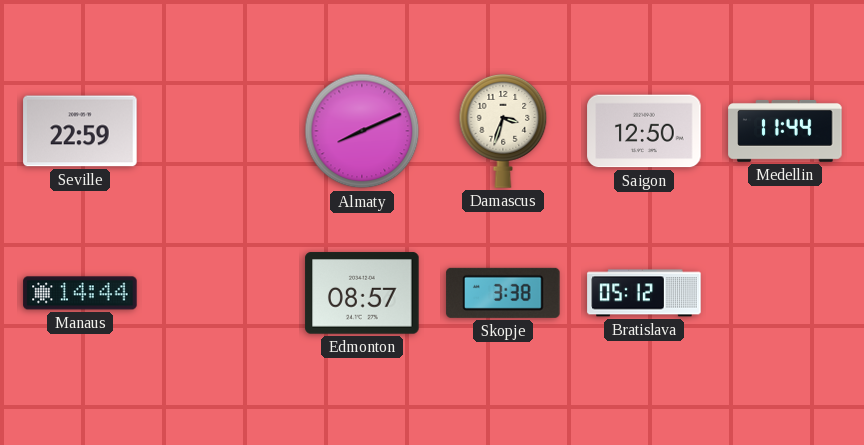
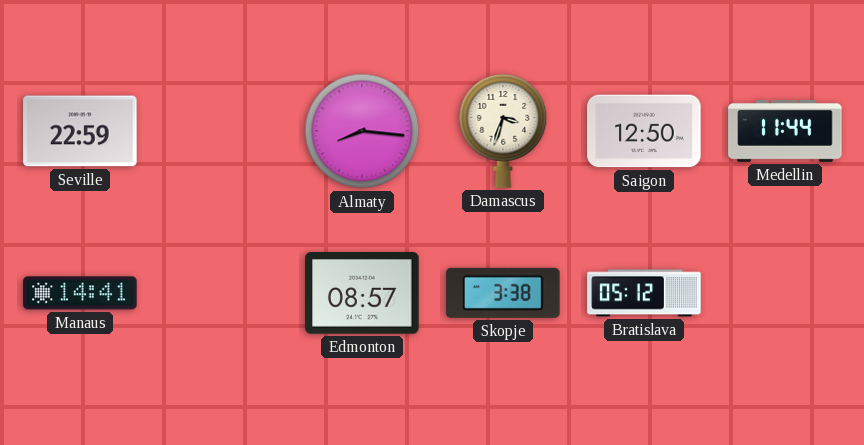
Almaty: 8:11 -> 8:16
Manaus: 14:44 -> 14:41
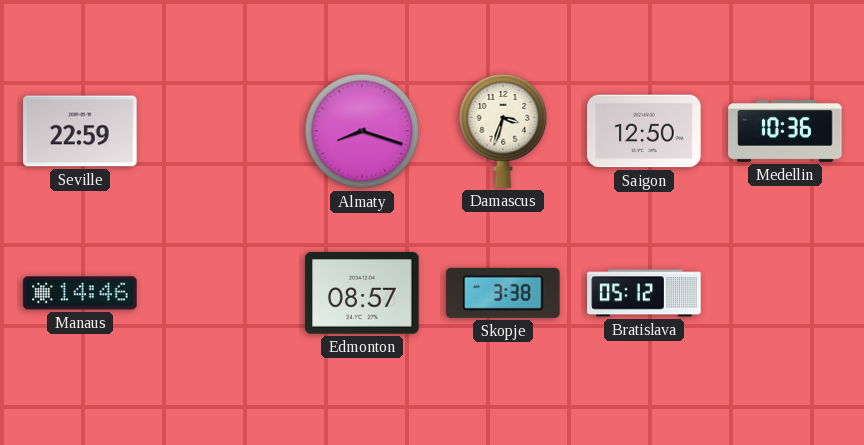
Almaty: 8:16 -> 8:18
Medellin: 11:44 -> 10:36
Manaus: 14:41 -> 14:46
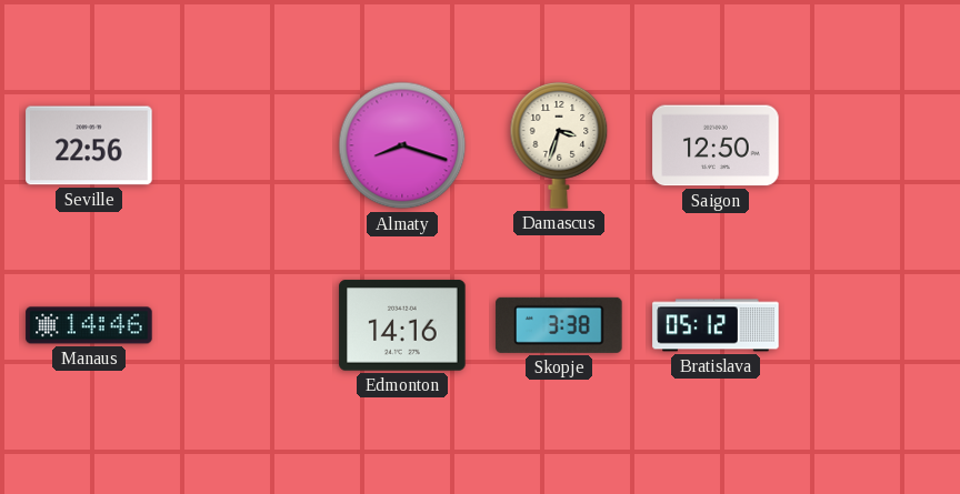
Seville: 22:59 -> 22:56
Medellin: 10:36 -> none
Edmonton: 08:57 -> 14:16
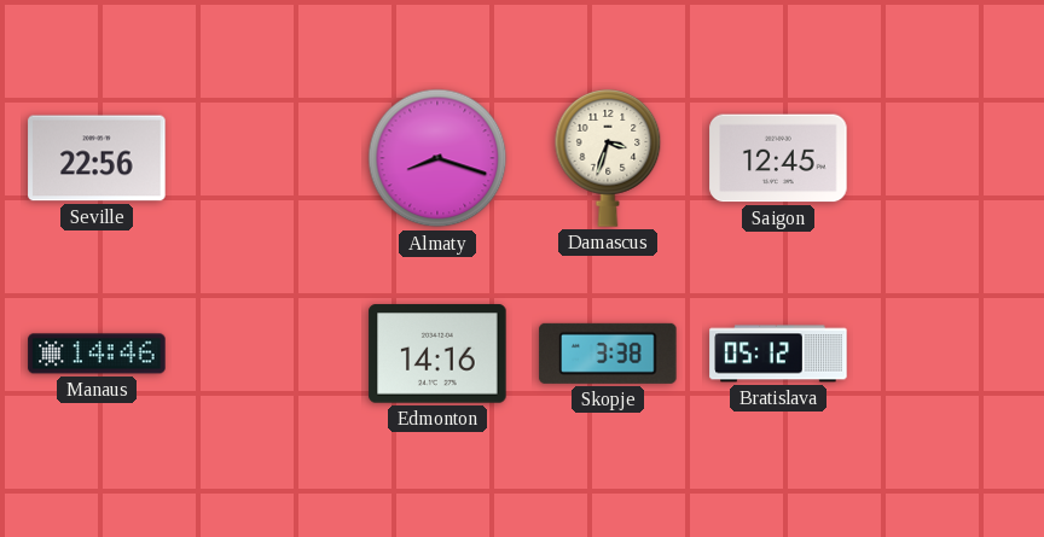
Saigon: 12:50 -> 12:45
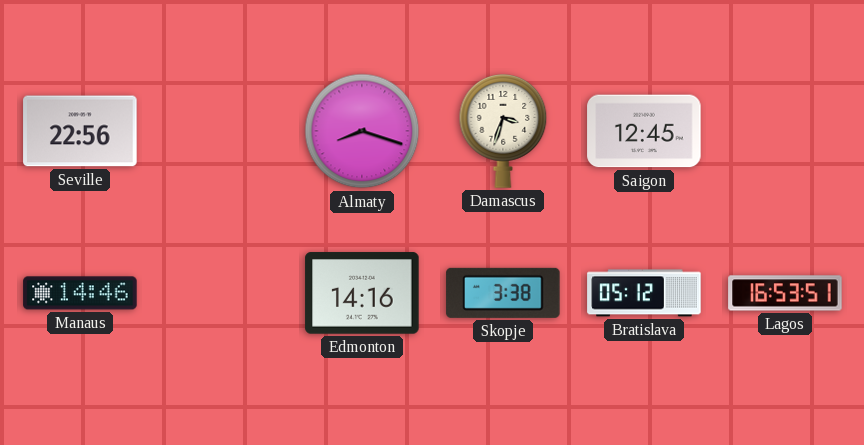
Lagos: none -> 16:53
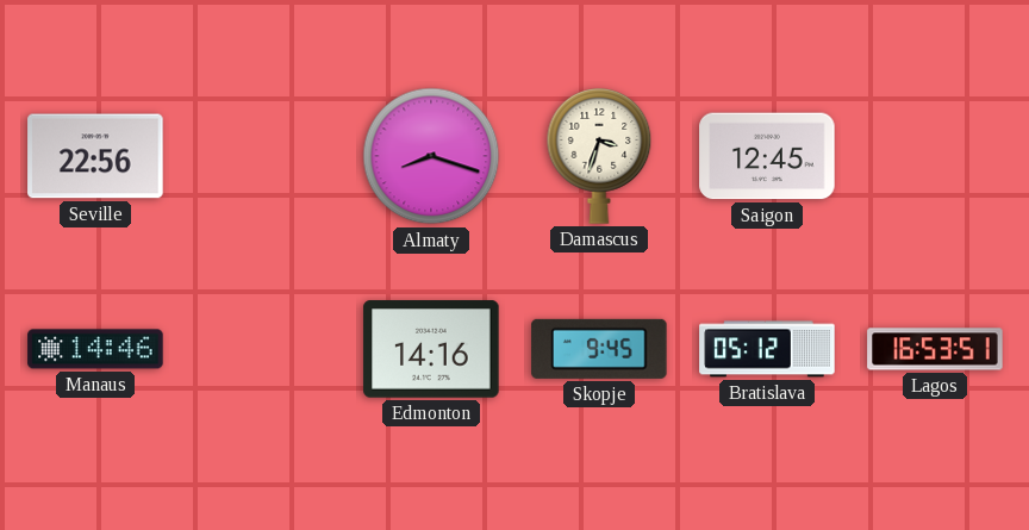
Skopje: 3:38 -> 9:45
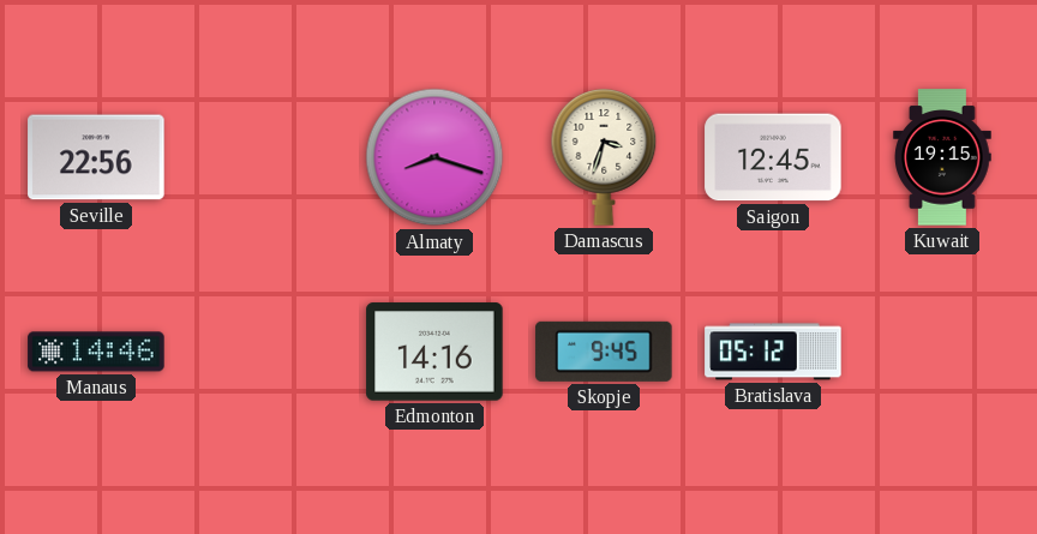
Kuwait: none -> 19:15
Lagos: 16:53 -> none
